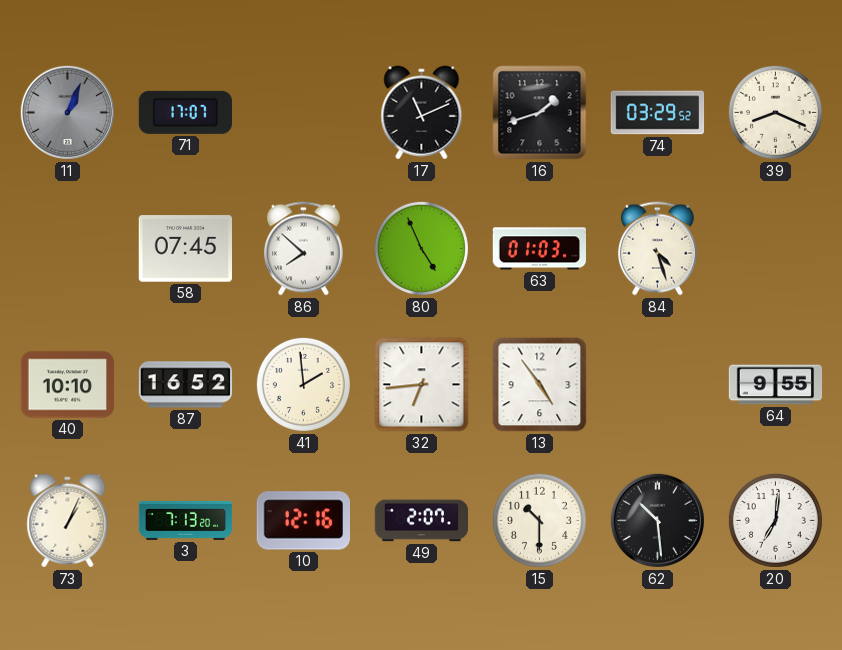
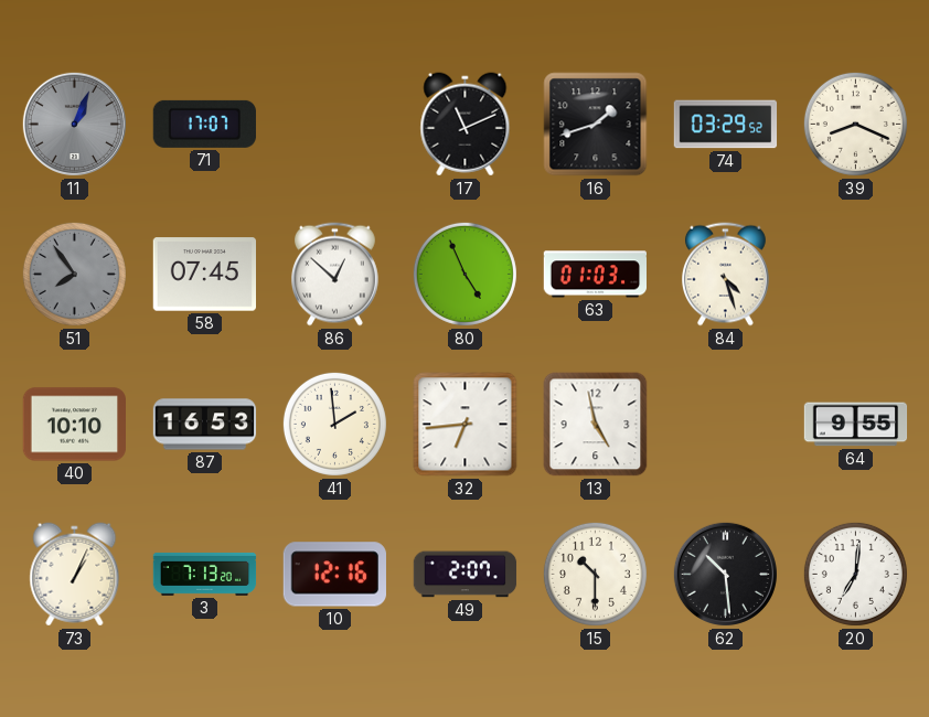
51: none -> 7:54
86: 7:52 -> 12:52
87: 16:52 -> 16:53
13: 4:54 -> 4:58
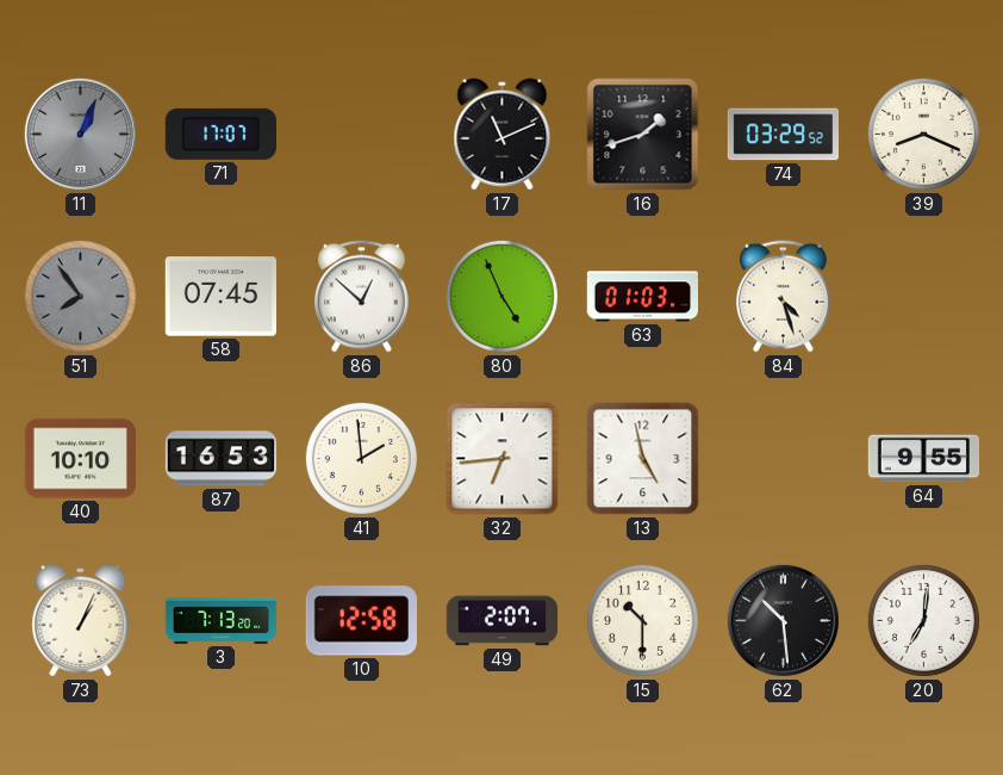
10: 12:16 -> 12:58
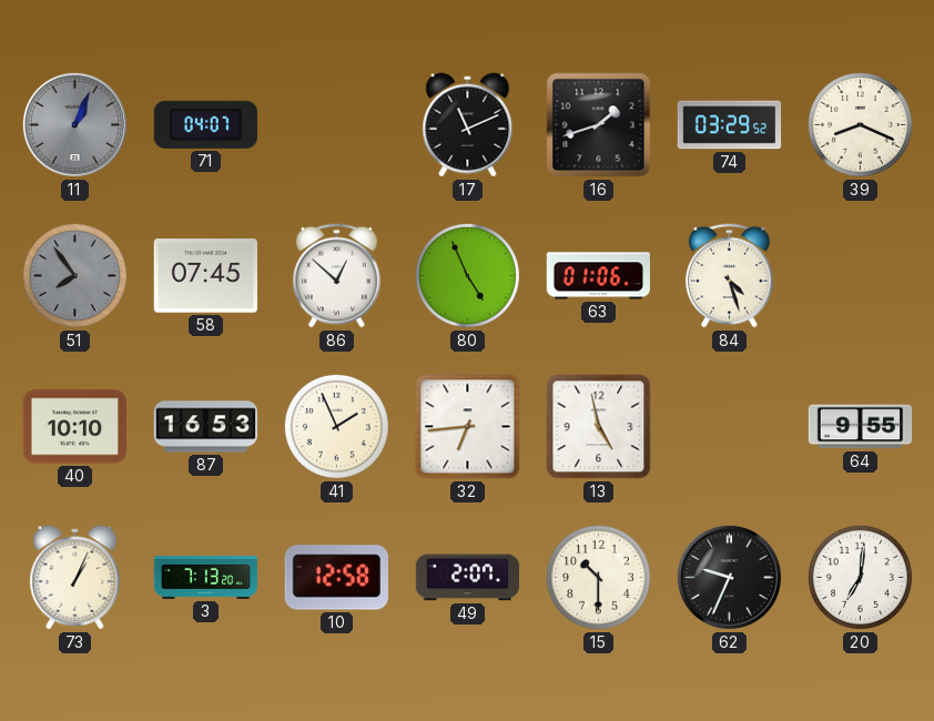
71: 17:07 -> 04:07
63: 01:03 -> 01:06
41: 1:59 -> 1:56
62: 10:29 -> 9:34
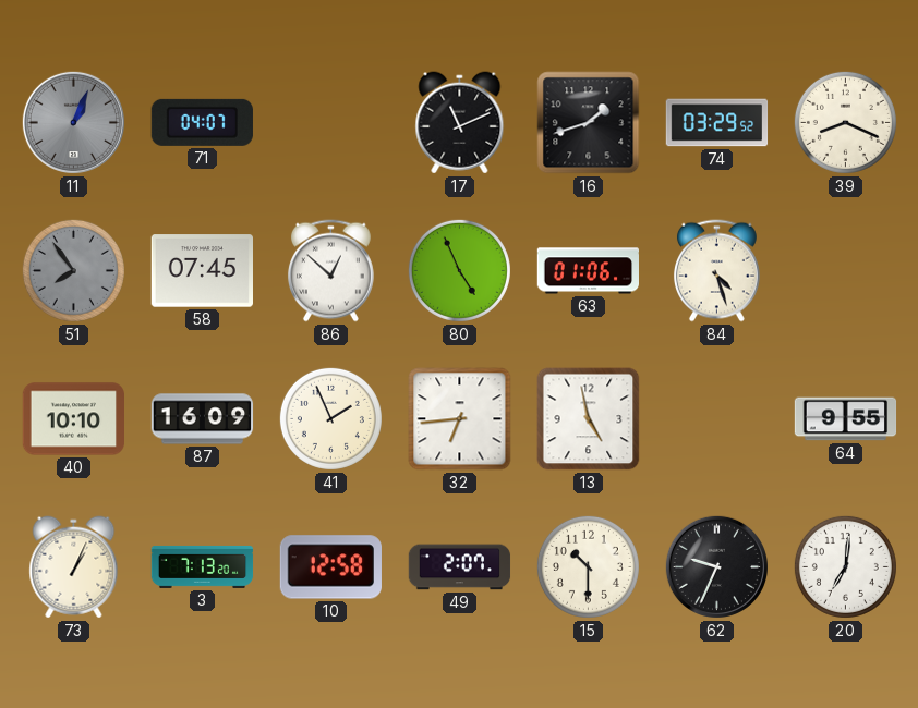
87: 16:53 -> 16:09
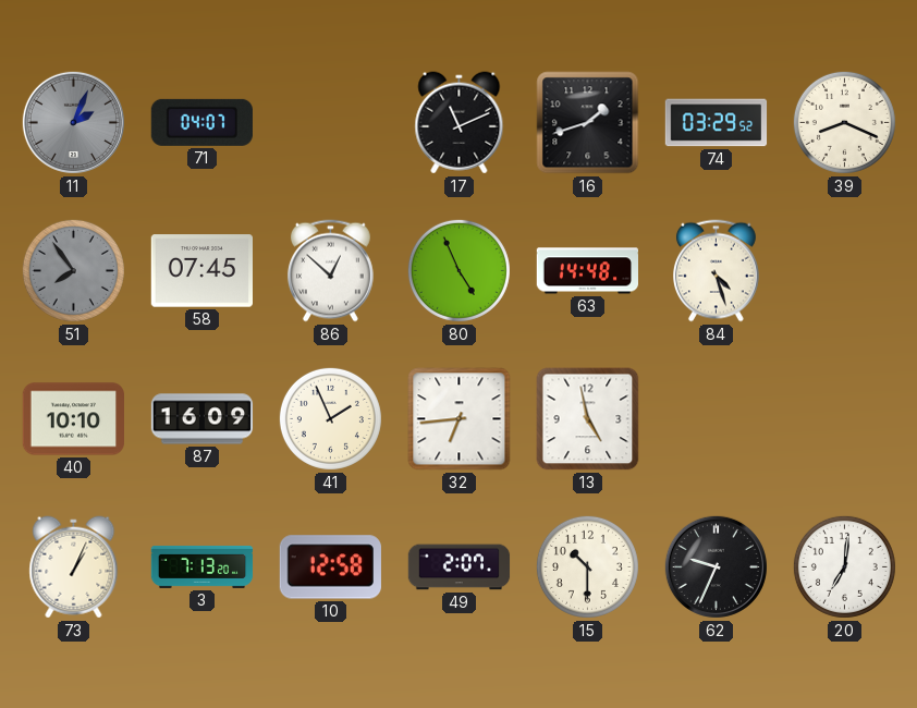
11: 1:04 -> 2:04
63: 01:06 -> 14:48
64: 9:55 -> none
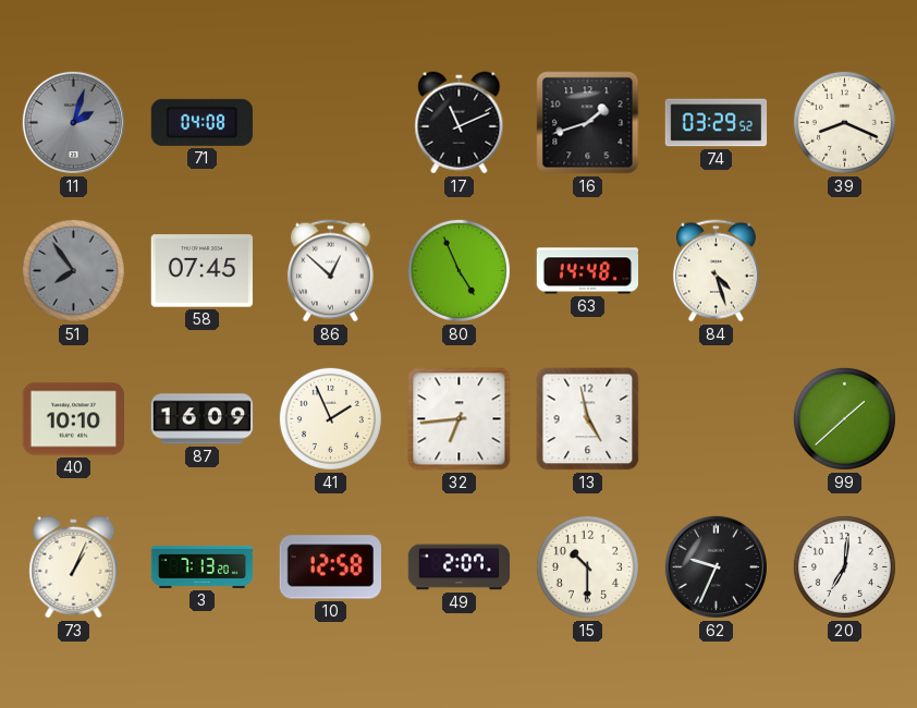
11: 2:04 -> 2:03
71: 04:07 -> 04:08
99: none -> 1:38
